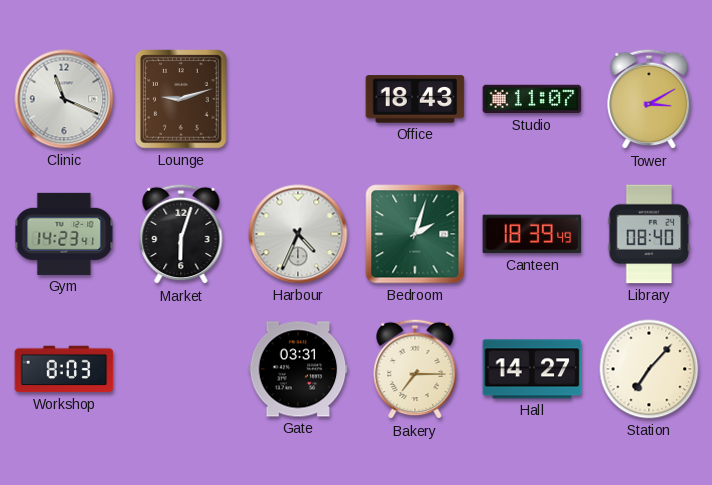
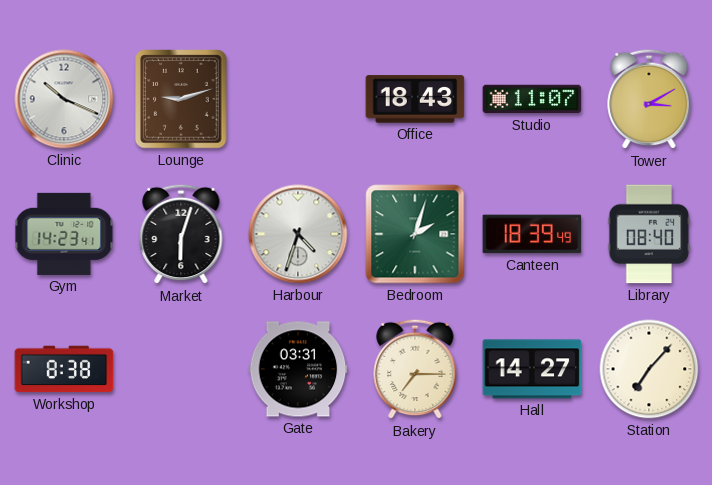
Clinic: 11:19 -> 10:19
Harbour: 4:34 -> 4:33
Workshop: 8:03 -> 8:38
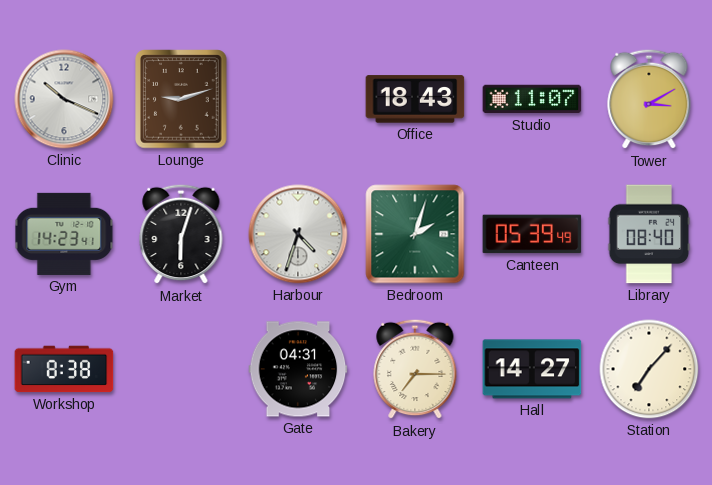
Canteen: 18:39 -> 05:39
Gate: 03:31 -> 04:31
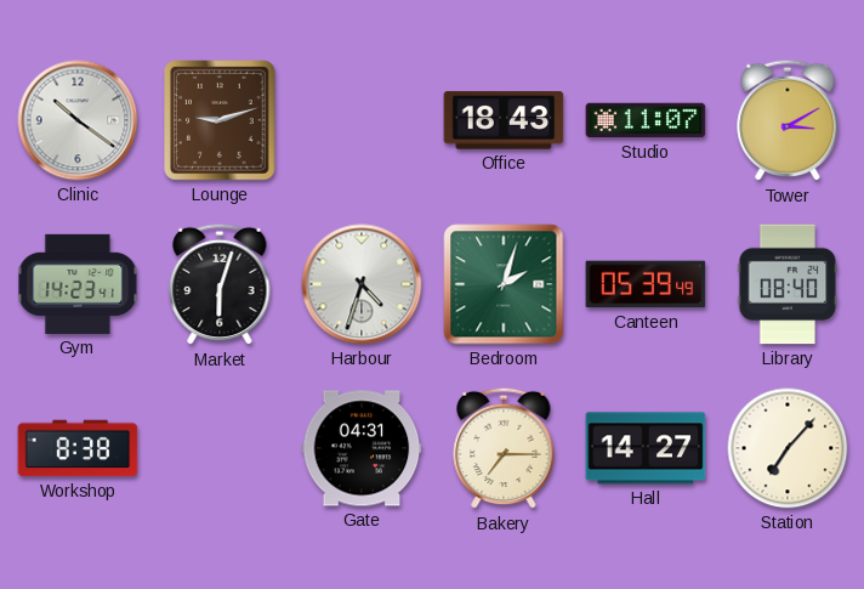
Clinic: 10:19 -> 10:21
